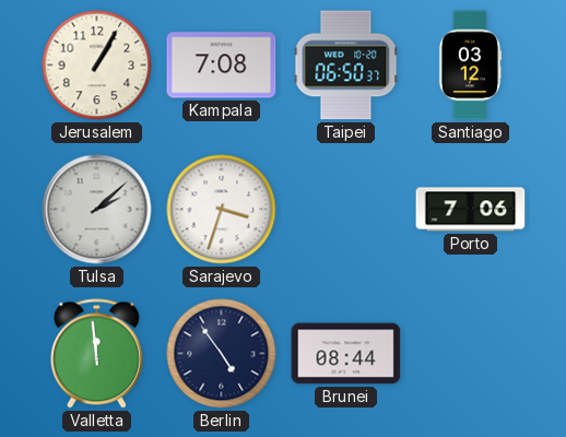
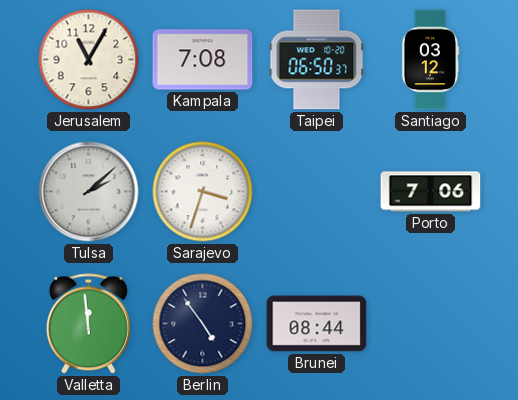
Jerusalem: 1:05 -> 11:05
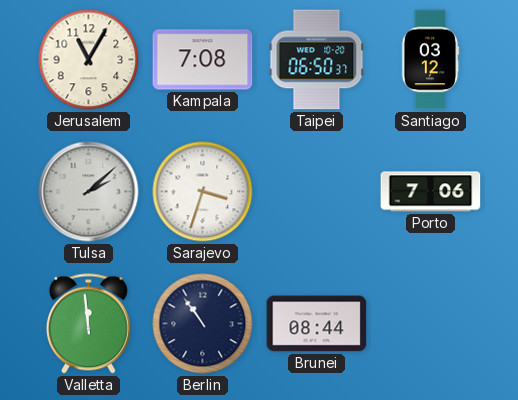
Berlin: 4:54 -> 10:54
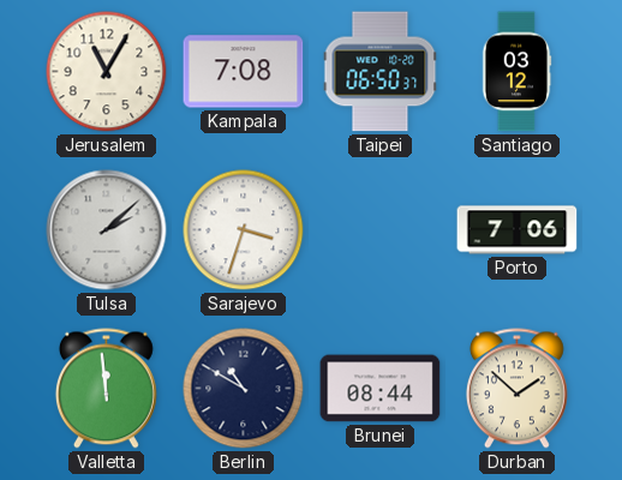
Berlin: 10:54 -> 10:50
Durban: none -> 1:52
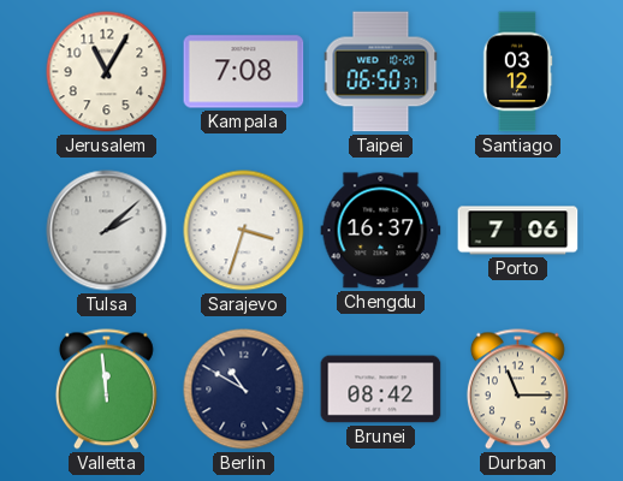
Chengdu: none -> 16:37
Brunei: 08:44 -> 08:42
Durban: 1:52 -> 11:15
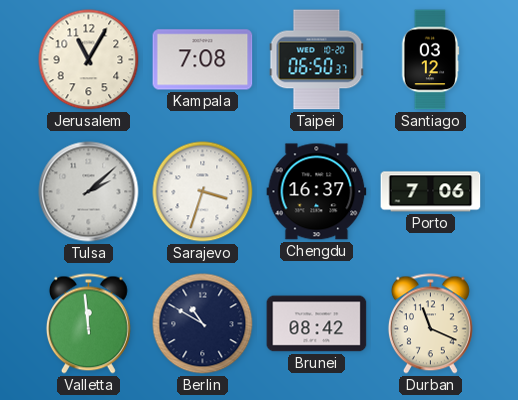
Durban: 11:15 -> 11:19
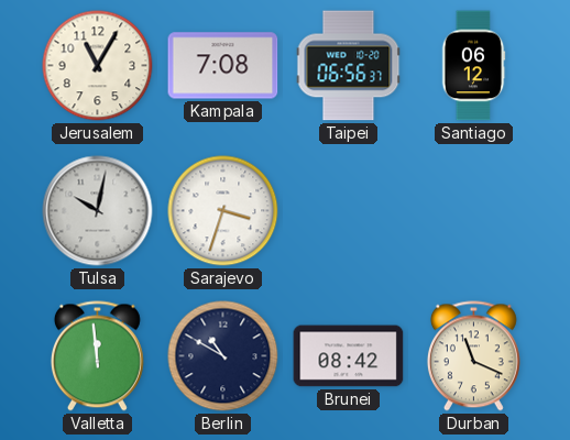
Taipei: 06:50 -> 06:56
Santiago: 03:12 -> 06:12
Tulsa: 2:08 -> 10:02
Chengdu: 16:37 -> none
Porto: 7:06 -> none
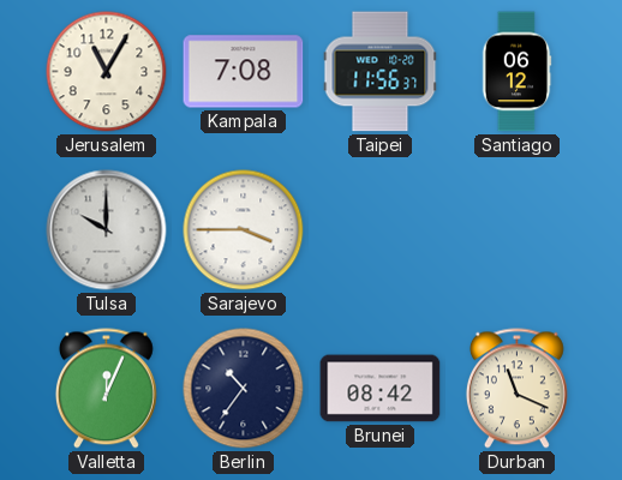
Taipei: 06:56 -> 11:56
Tulsa: 10:02 -> 10:00
Sarajevo: 3:33 -> 3:45
Valletta: 11:59 -> 12:04
Berlin: 10:50 -> 10:36
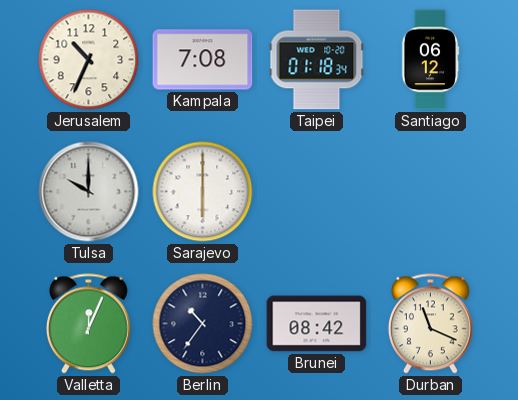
Jerusalem: 11:05 -> 10:34
Taipei: 11:56 -> 01:18
Sarajevo: 3:45 -> 6:00
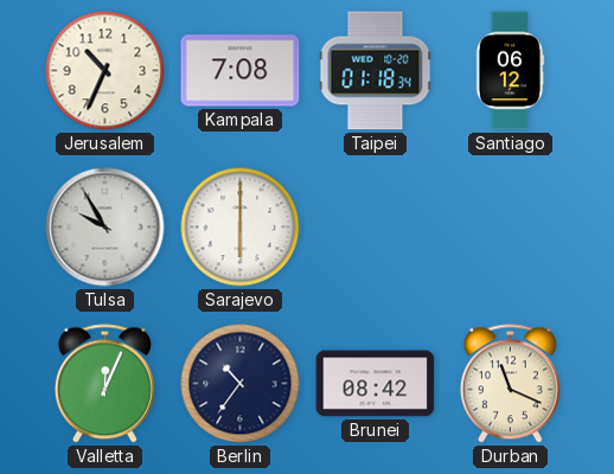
Tulsa: 10:00 -> 9:55
